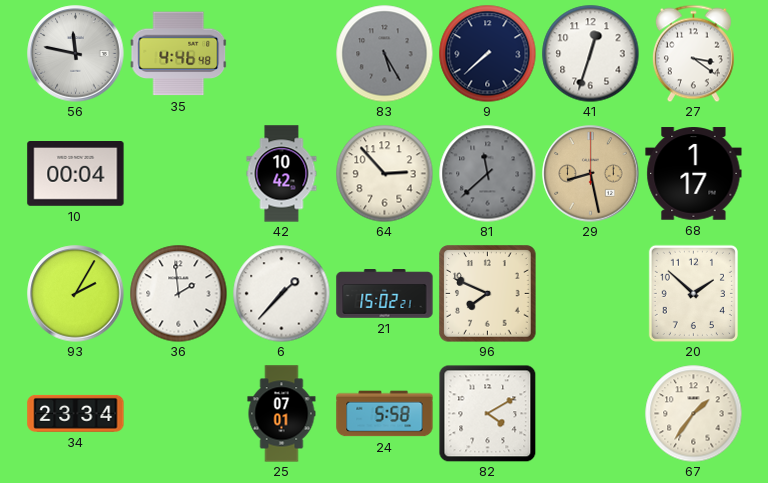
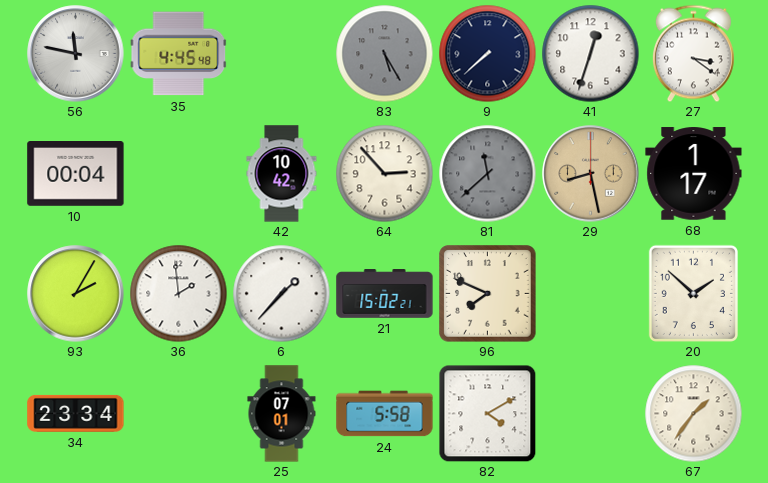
35: 4:46 -> 4:45
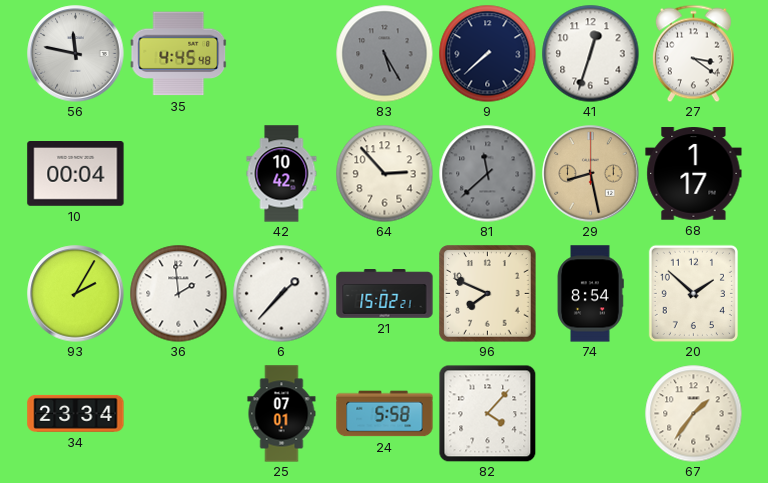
74: none -> 8:54
82: 4:10 -> 4:07
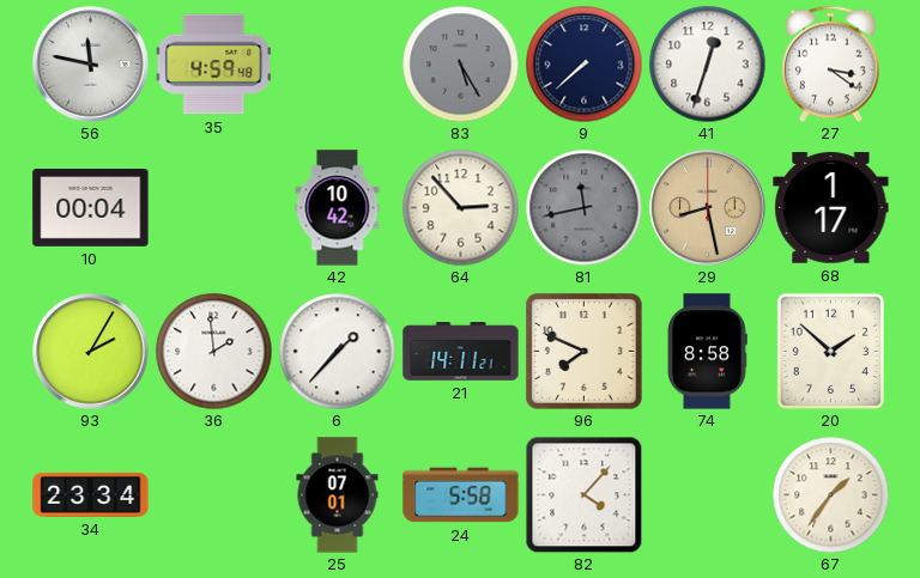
35: 4:45 -> 4:59
81: 11:38 -> 11:43
21: 15:02 -> 14:11
74: 8:54 -> 8:58
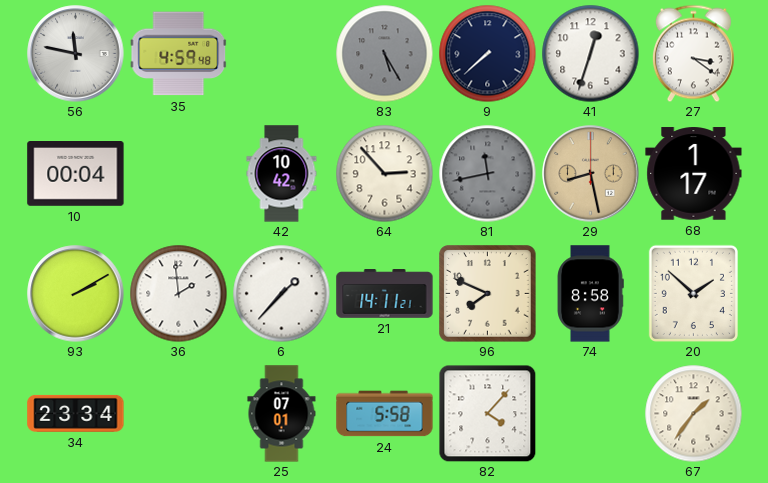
93: 2:05 -> 2:10
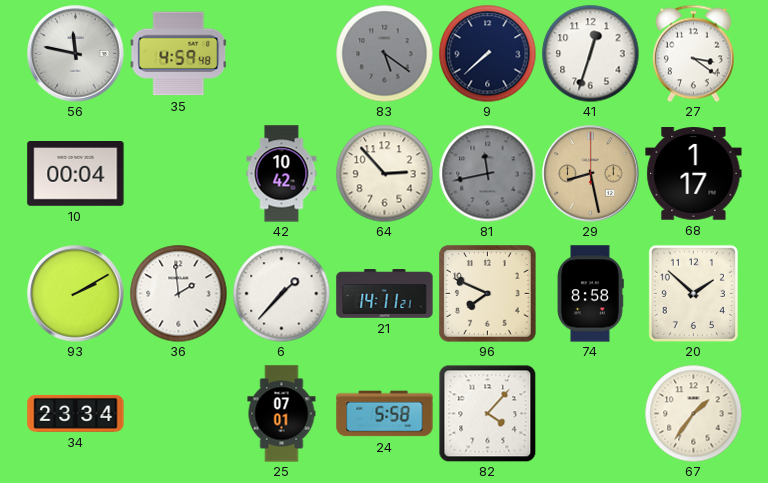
83: 5:25 -> 5:21
